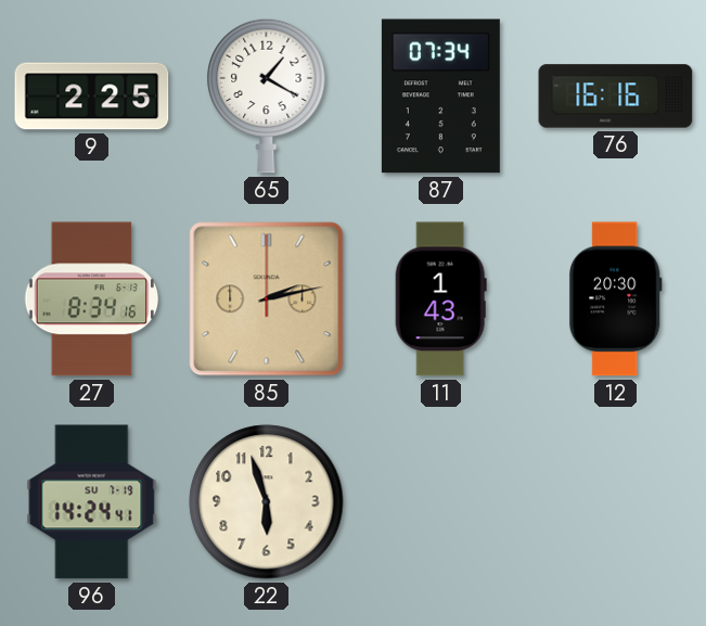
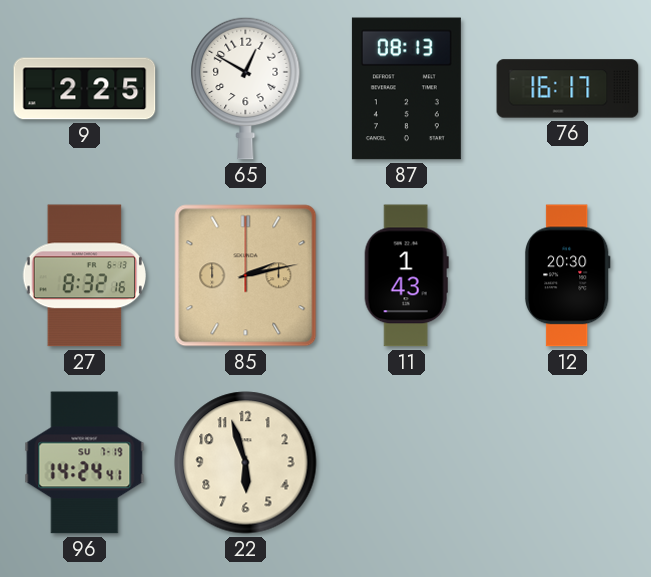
65: 1:20 -> 12:50
87: 07:34 -> 08:13
76: 16:16 -> 16:17
27: 8:34 -> 8:32
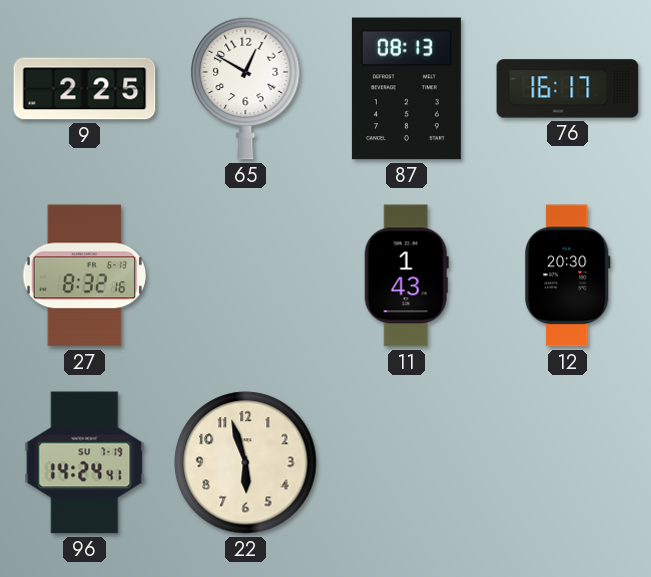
85: 2:13 -> none
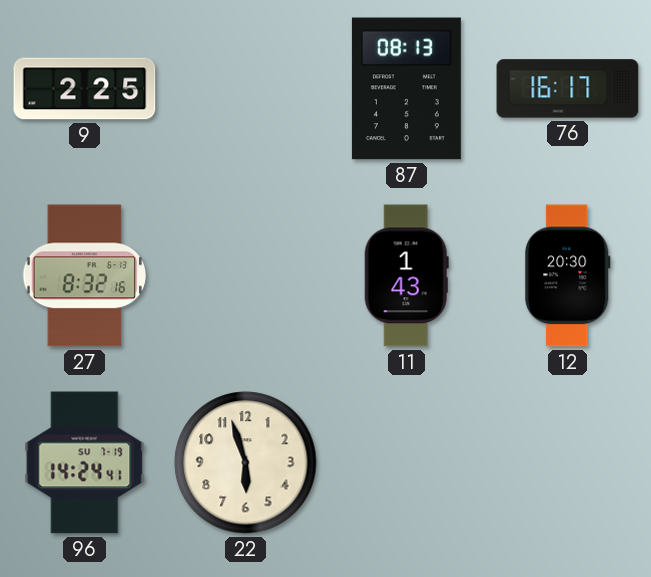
65: 12:50 -> none
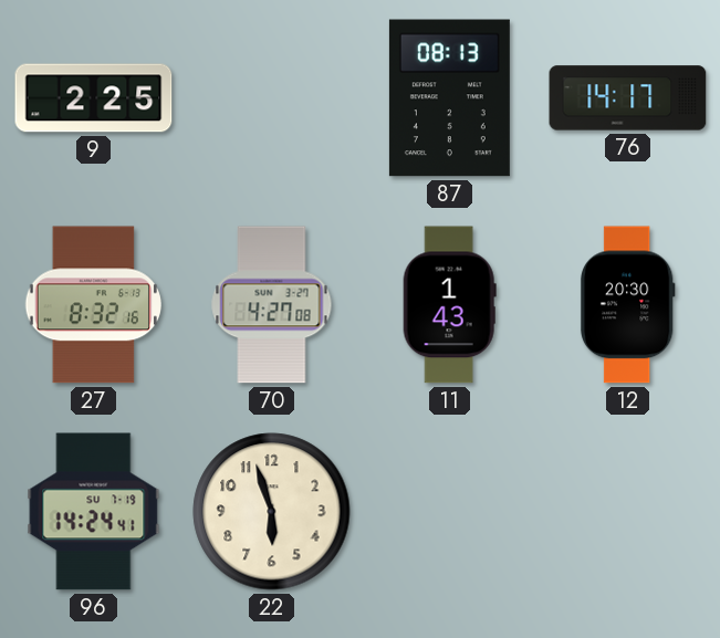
76: 16:17 -> 14:17
70: none -> 4:27
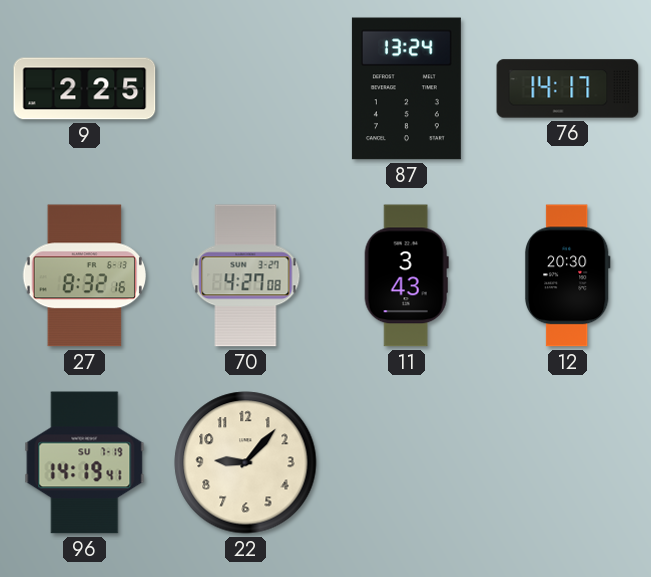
87: 08:13 -> 13:24
11: 1:43 -> 3:43
96: 14:24 -> 14:19
22: 5:57 -> 9:07
